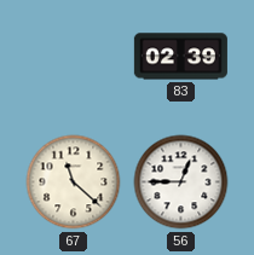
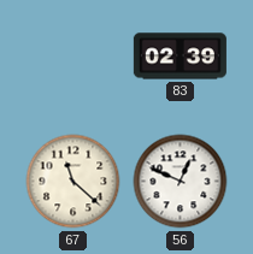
56: 12:45 -> 12:49
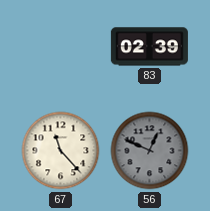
67: 11:22 -> 11:23
56 dial: white -> grey
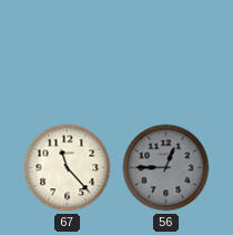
83: 02:39 -> none
56: 12:49 -> 12:45
